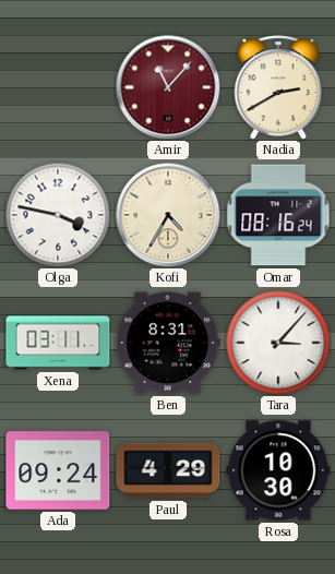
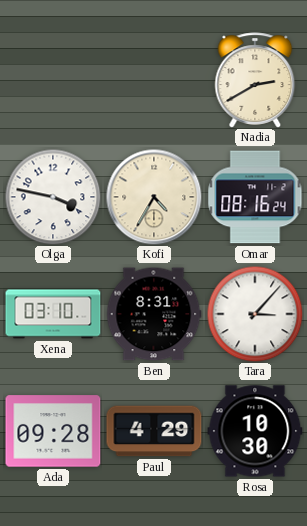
Amir: 11:07 -> none
Xena: 03:11 -> 03:10
Ada: 09:24 -> 09:28
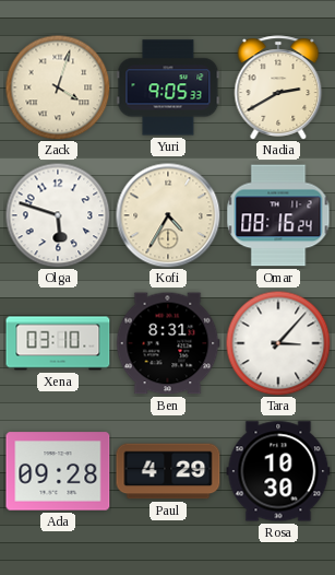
Zack: none -> 4:03
Yuri: none -> 9:05
Olga: 3:47 -> 5:48
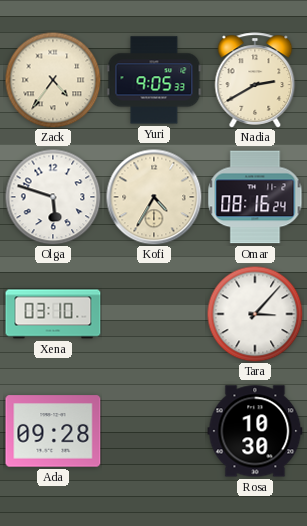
Zack: 4:03 -> 4:36
Ben: 8:31 -> none
Paul: 4:29 -> none
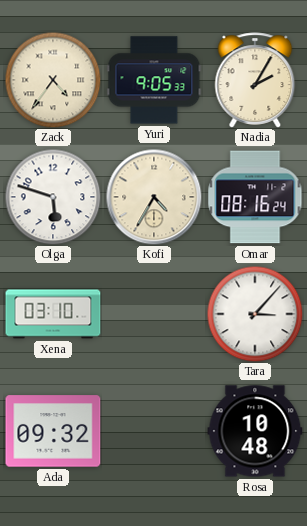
Nadia: 2:40 -> 2:05
Ada: 09:28 -> 09:32
Rosa: 10:30 -> 10:48
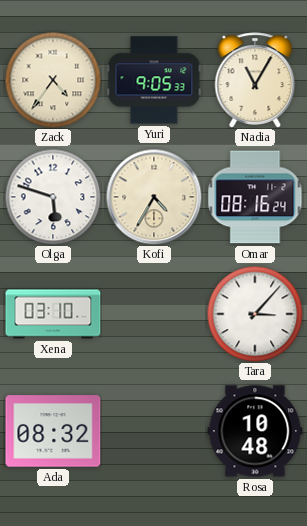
Nadia: 2:05 -> 11:05
Ada: 09:32 -> 08:32
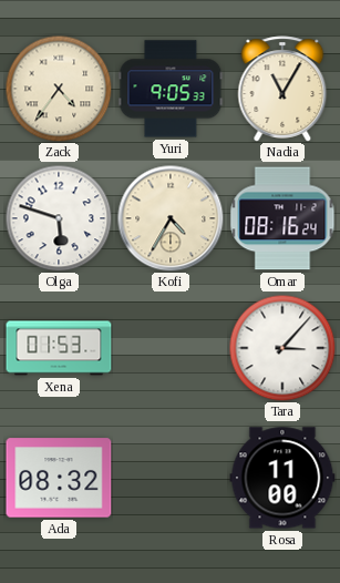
Xena: 03:10 -> 01:53
Rosa: 10:48 -> 11:00
